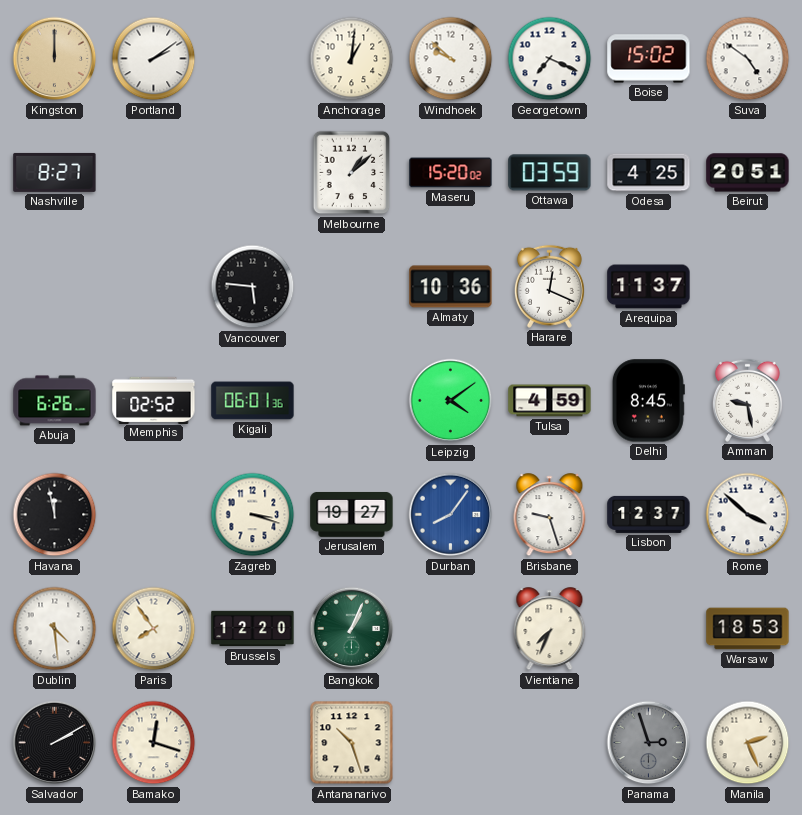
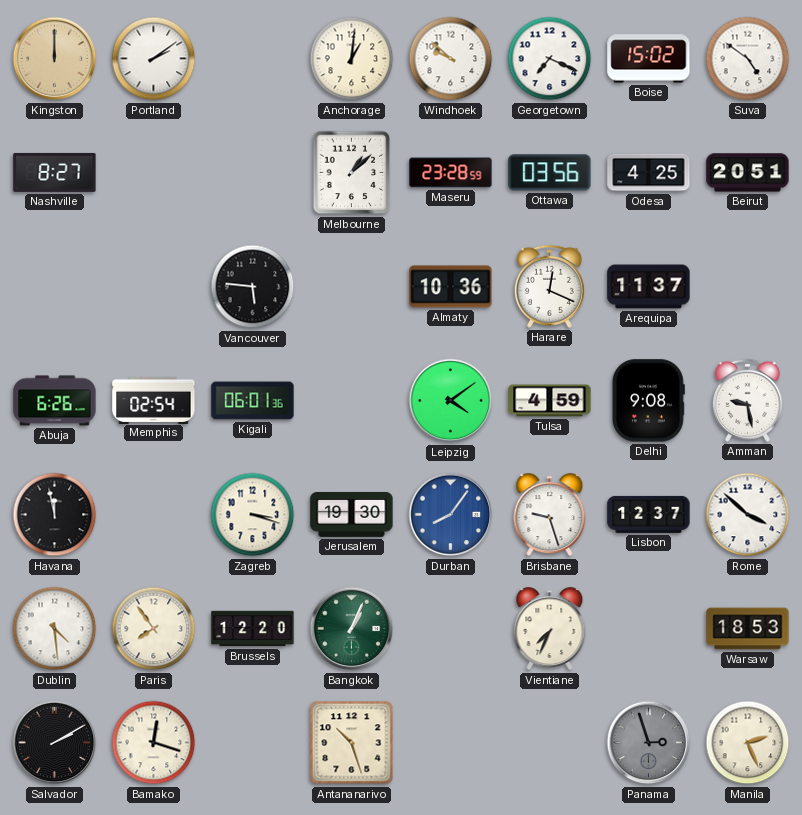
Maseru: 15:20 -> 23:28
Ottawa: 03:59 -> 03:56
Memphis: 02:52 -> 02:54
Delhi: 8:45 -> 9:08
Jerusalem: 19:27 -> 19:30
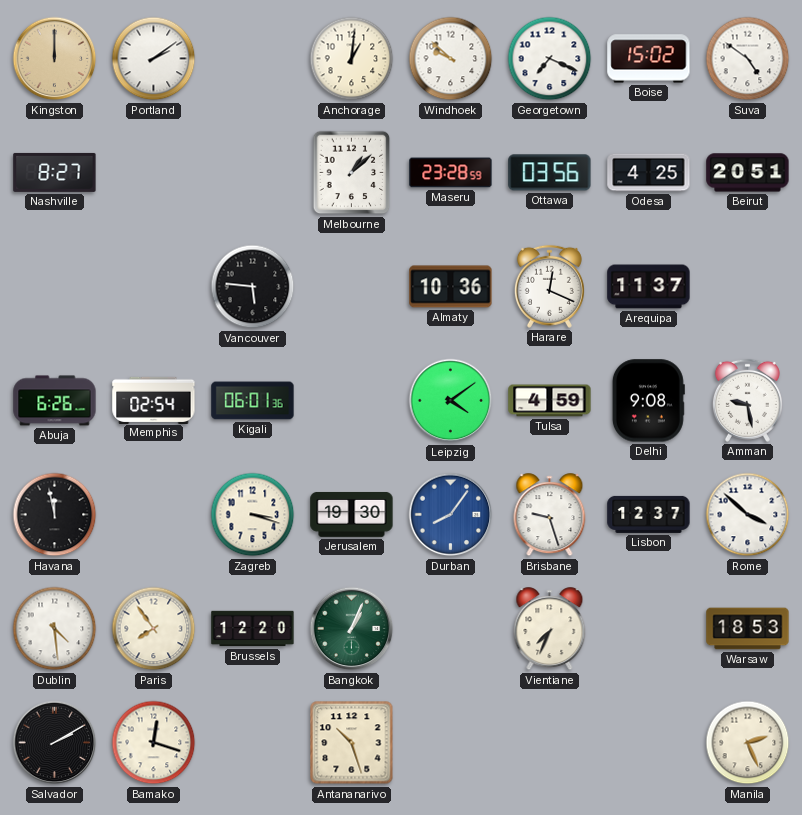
Panama: 2:57 -> none
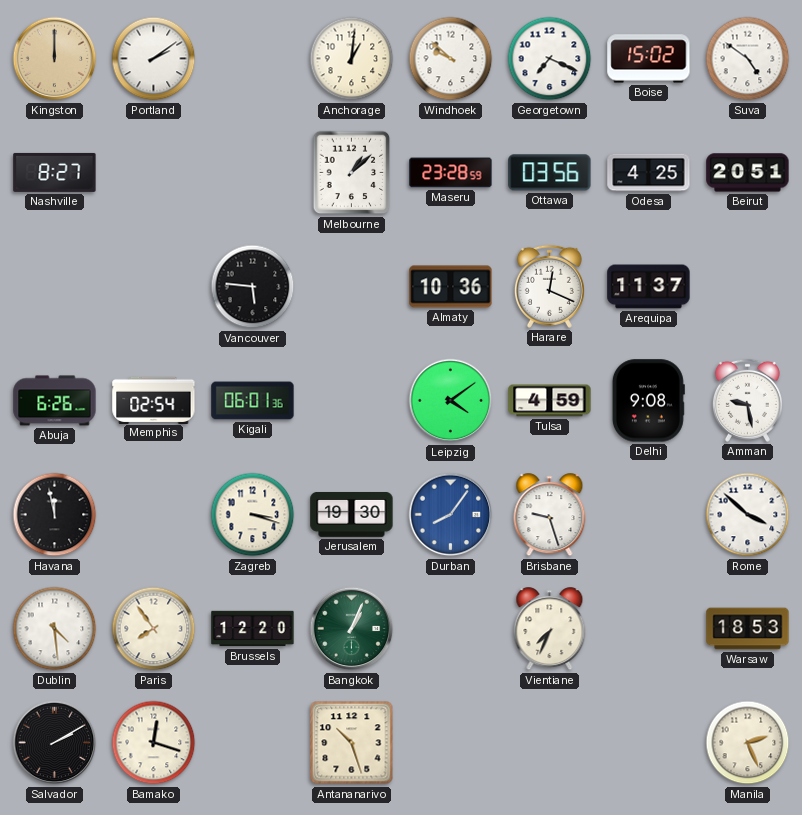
Lisbon: 12:37 -> none
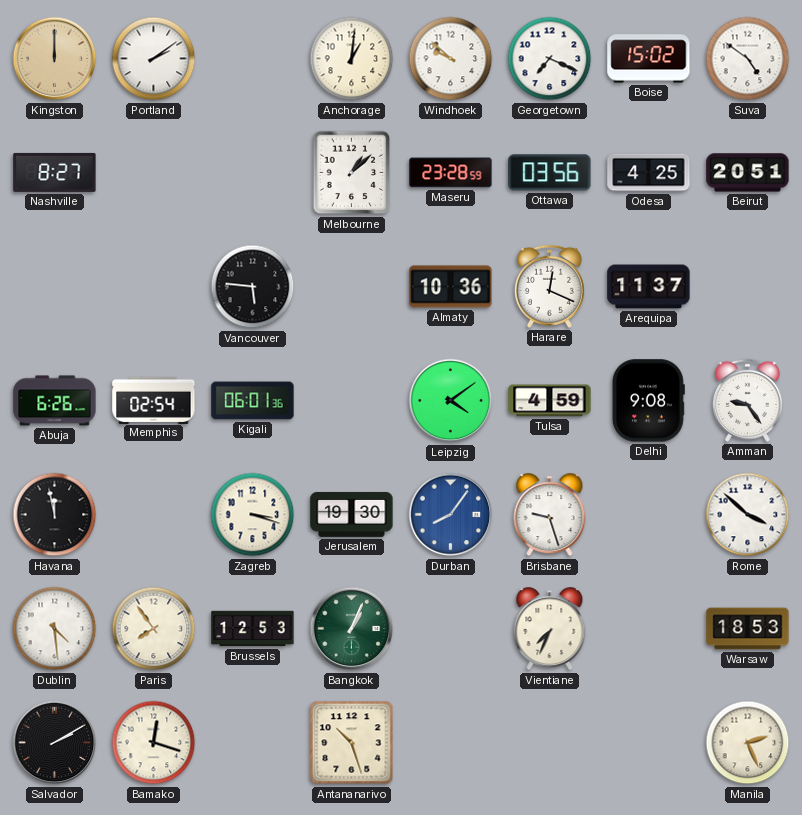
Amman: 9:28 -> 9:24
Brussels: 12:20 -> 12:53
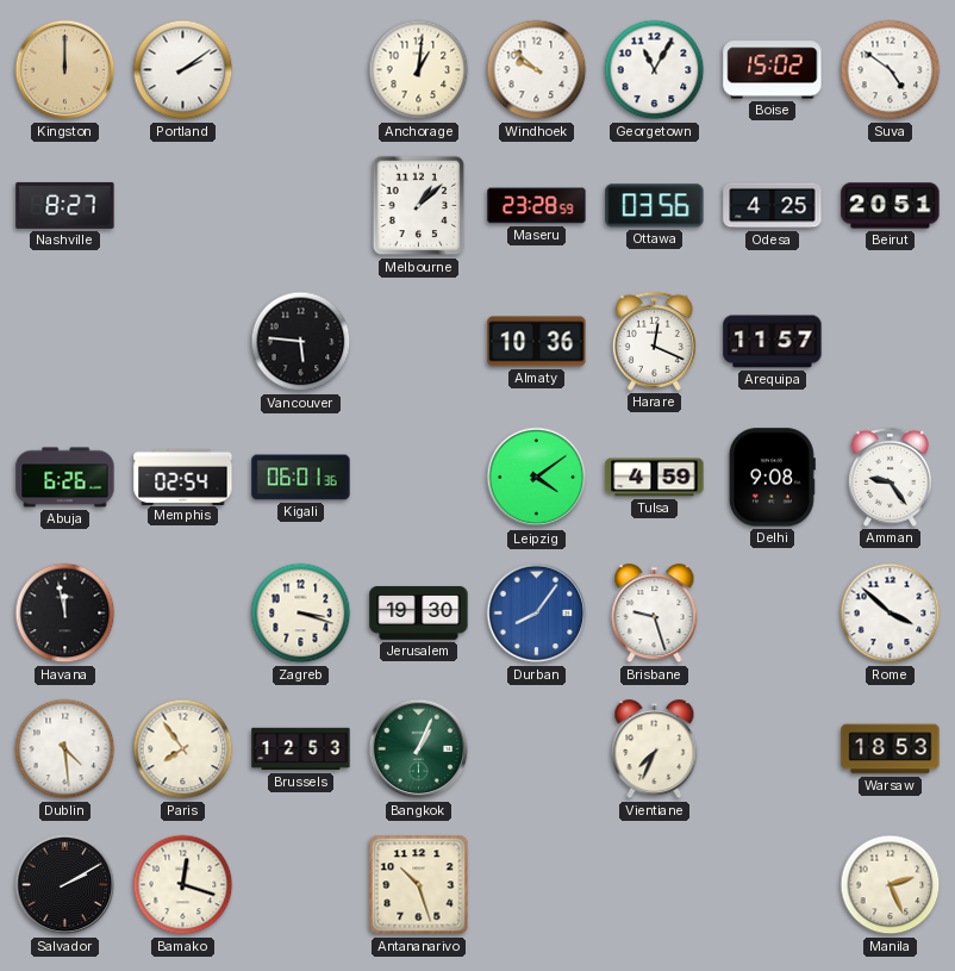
Georgetown: 7:19 -> 11:05
Arequipa: 11:37 -> 11:57
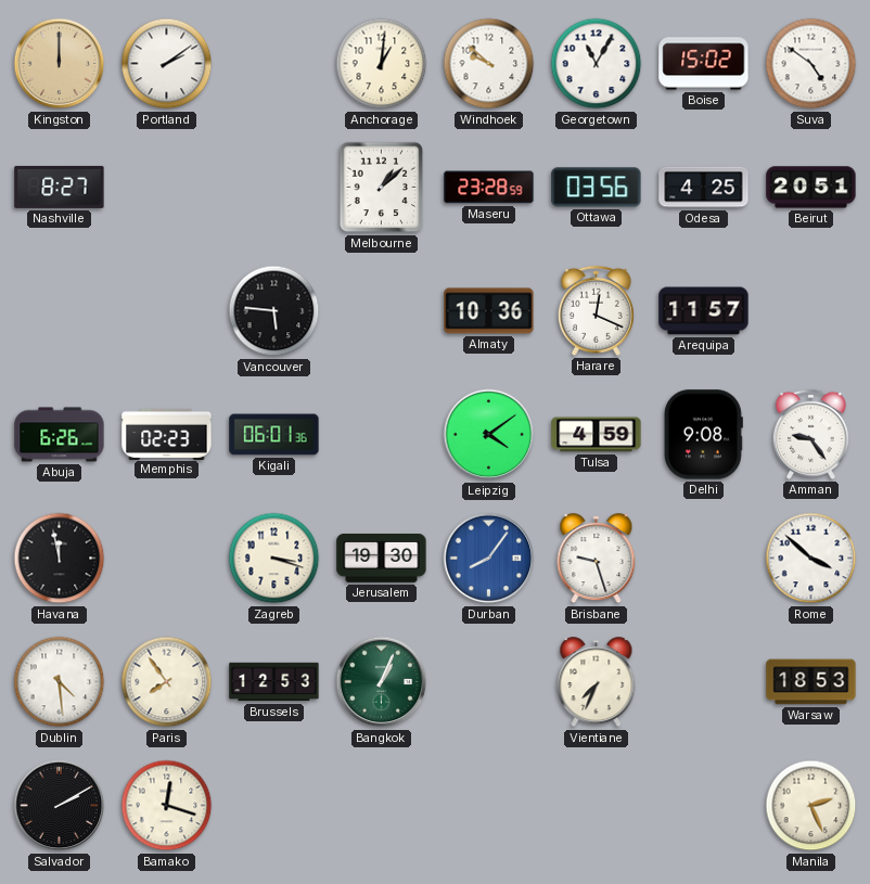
Memphis: 02:54 -> 02:23
Antananarivo: 10:27 -> none
